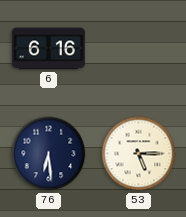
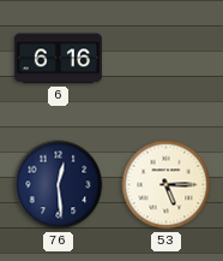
76: 6:29 -> 12:29
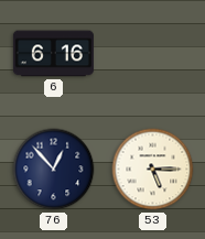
76: 12:29 -> 12:53
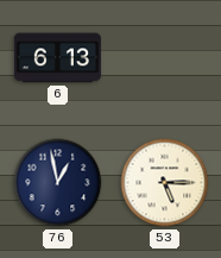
6: 6:16 -> 6:13
76: 12:53 -> 12:58
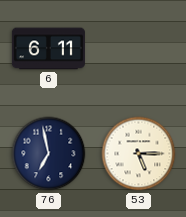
6: 6:13 -> 6:11
76: 12:58 -> 6:58
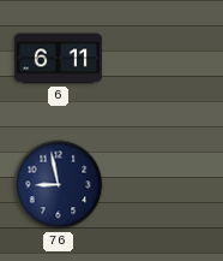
76: 6:58 -> 8:58
53: 5:15 -> none
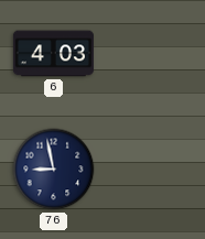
6: 6:11 -> 4:03
